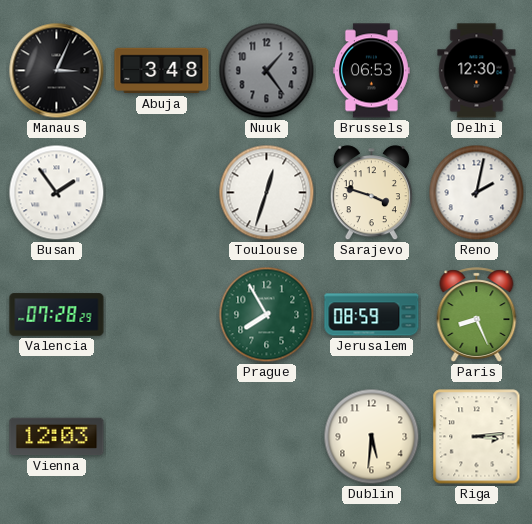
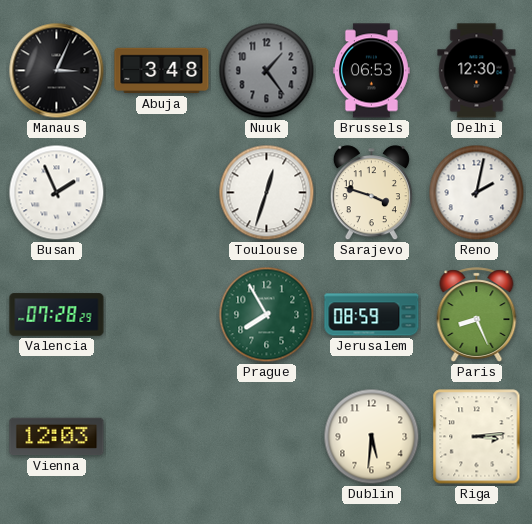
Busan: 1:54 -> 1:56
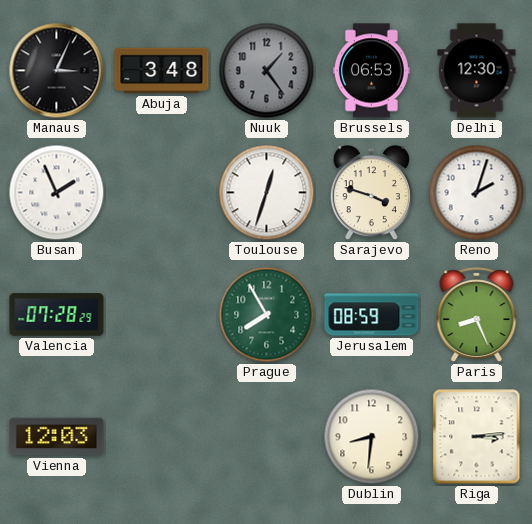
Reno: 2:02 -> 2:03
Dublin: 5:31 -> 8:31
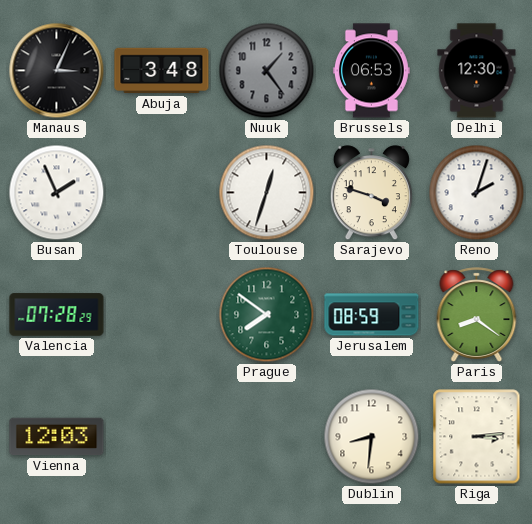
Prague: 7:55 -> 7:51
Paris: 8:26 -> 8:21
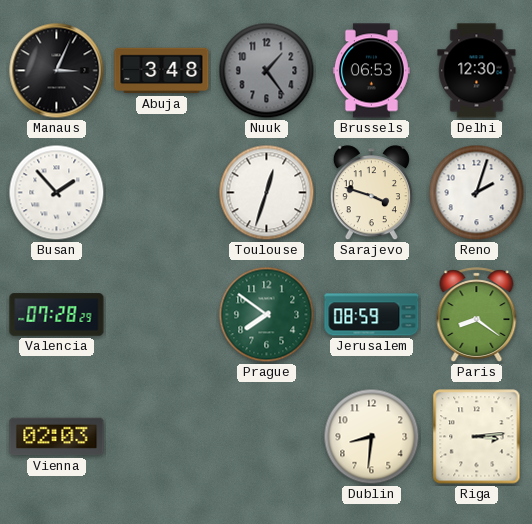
Busan: 1:56 -> 1:53
Vienna: 12:03 -> 02:03
